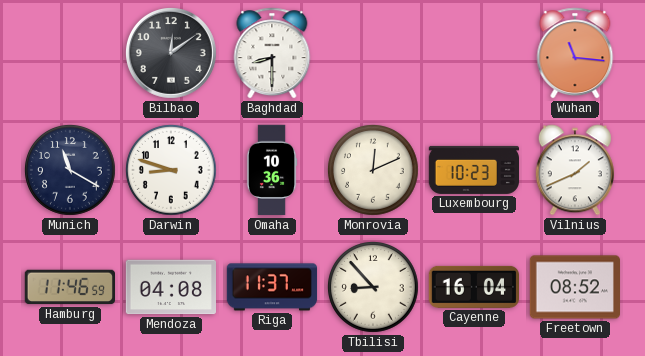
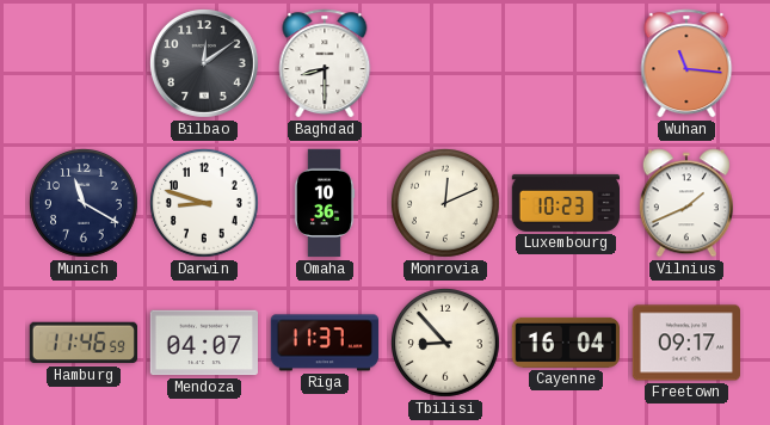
Mendoza: 04:08 -> 04:07
Freetown: 08:52 -> 09:17
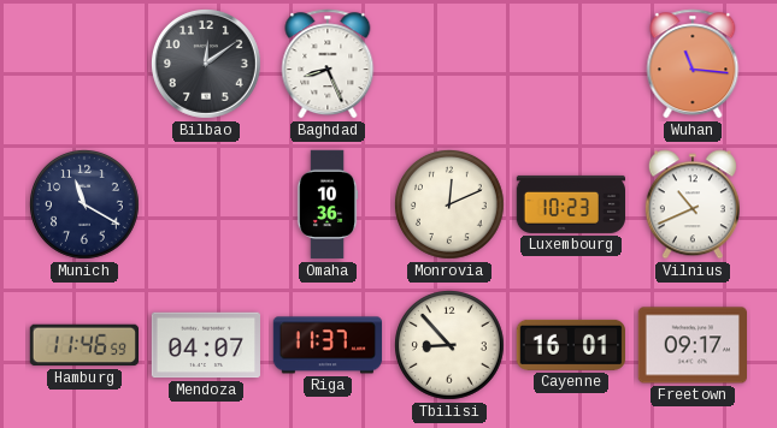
Baghdad: 8:30 -> 8:26
Darwin: 8:48 -> none
Vilnius: 1:41 -> 10:41
Cayenne: 16:04 -> 16:01
